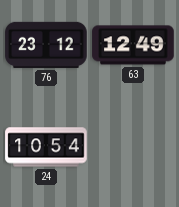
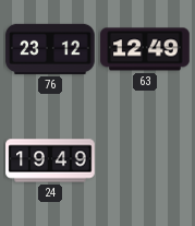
24: 10:54 -> 19:49
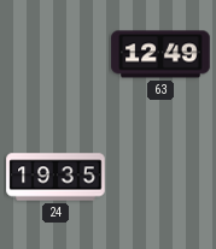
76: 23:12 -> none
24: 19:49 -> 19:35
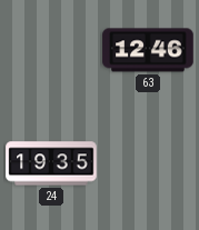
63: 12:49 -> 12:46
